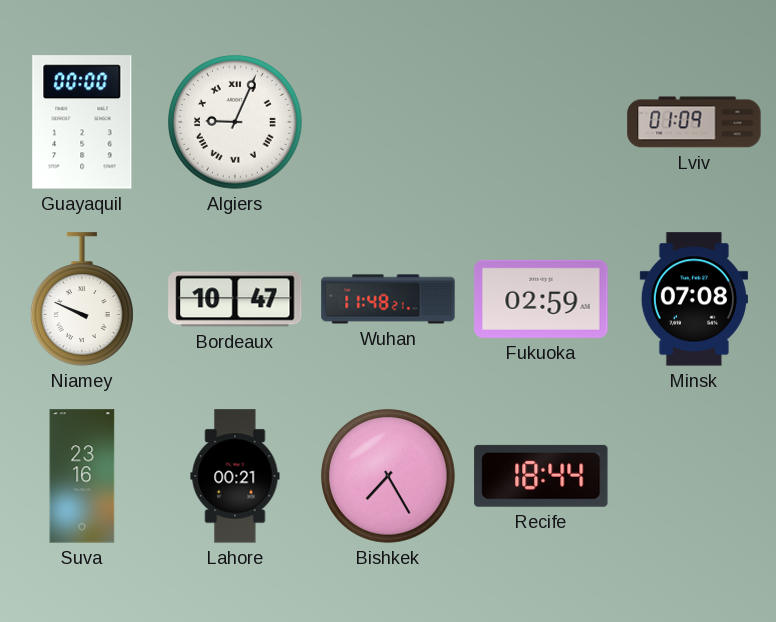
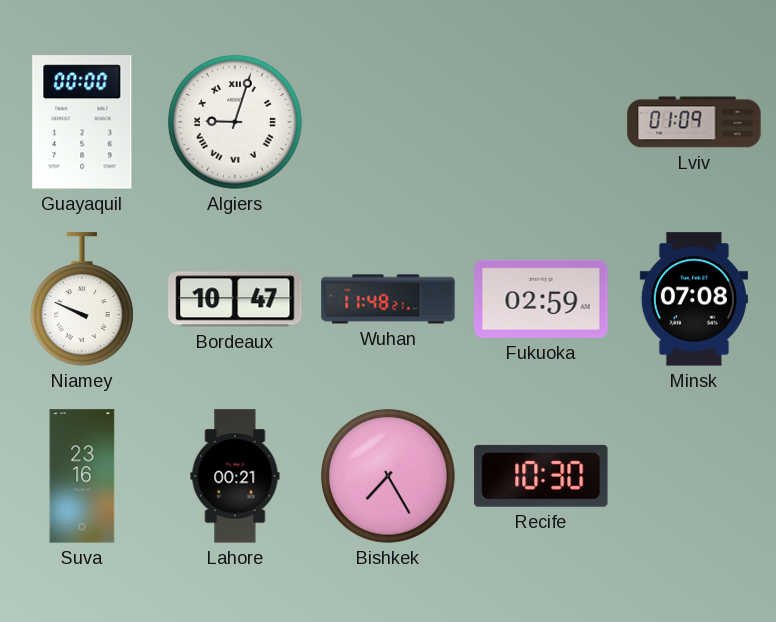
Algiers: 9:04 -> 9:03
Recife: 18:44 -> 10:30
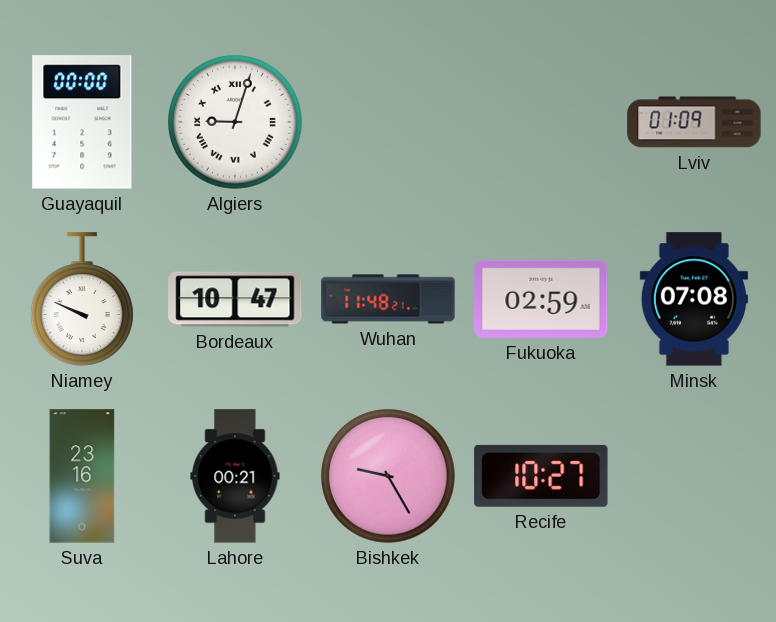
Bishkek: 7:25 -> 9:25
Recife: 10:30 -> 10:27
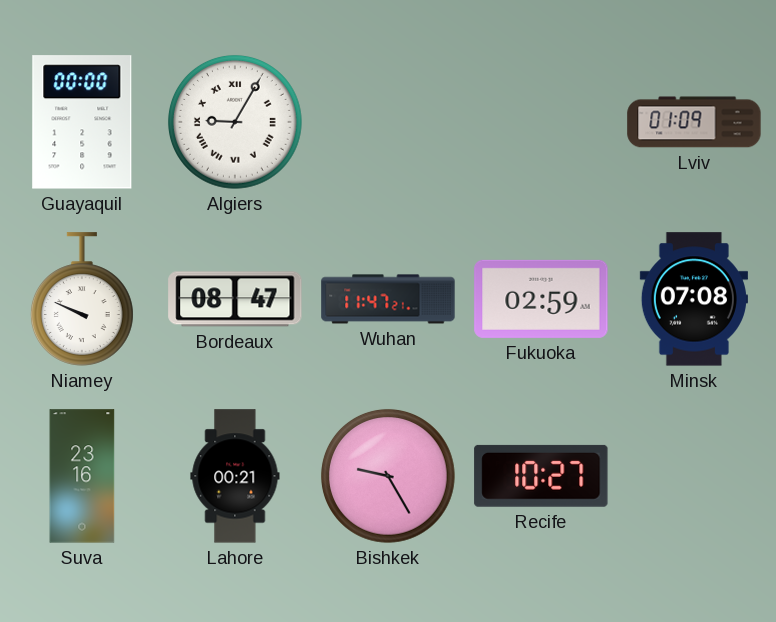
Algiers: 9:03 -> 9:05
Bordeaux: 10:47 -> 08:47
Wuhan: 11:48 -> 11:47
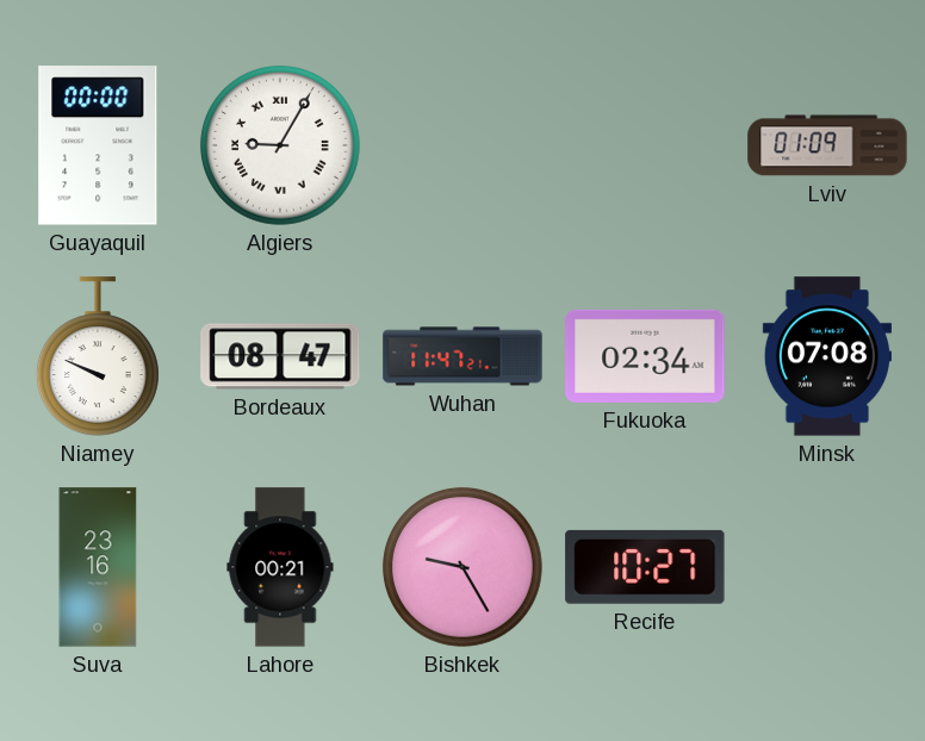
Fukuoka: 02:59 -> 02:34
